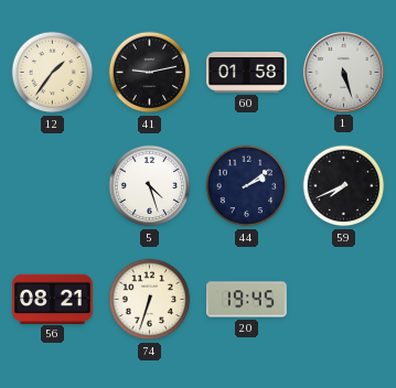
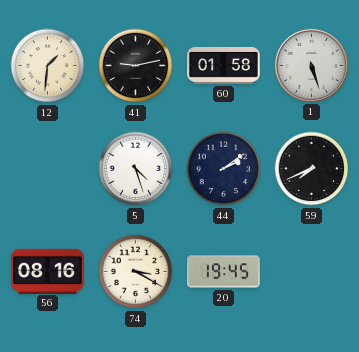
12: 1:36 -> 1:31
56: 08:21 -> 08:16
74: 6:33 -> 3:20
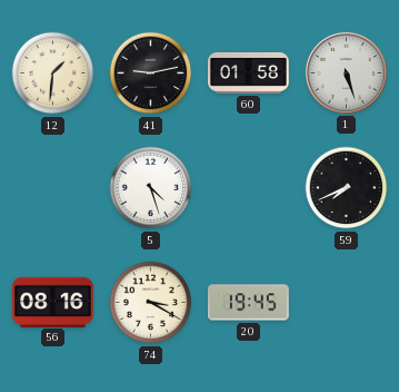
44: 2:09 -> none
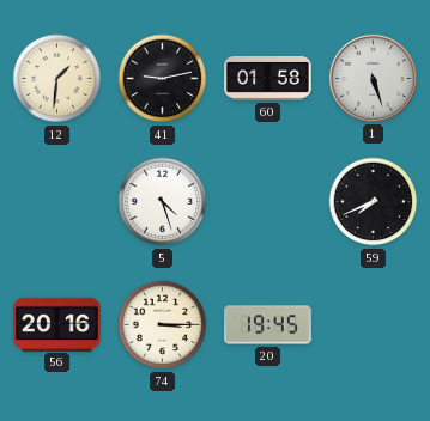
56: 08:16 -> 20:16
74: 3:20 -> 3:15
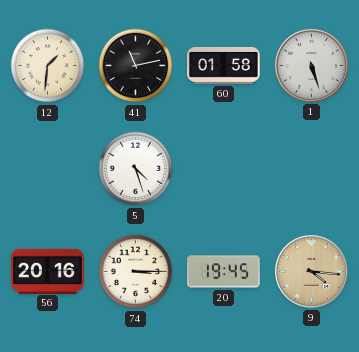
41: 9:13 -> 11:13
59: 7:41 -> none
9: none -> 4:16
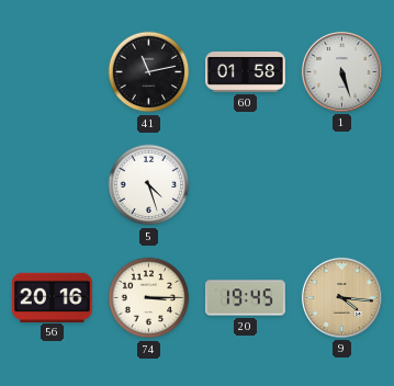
12: 1:31 -> none
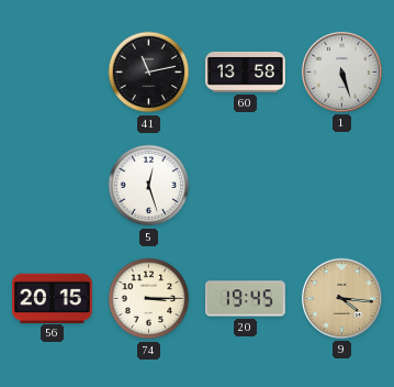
60: 01:58 -> 13:58
5: 4:27 -> 12:27
56: 20:16 -> 20:15
